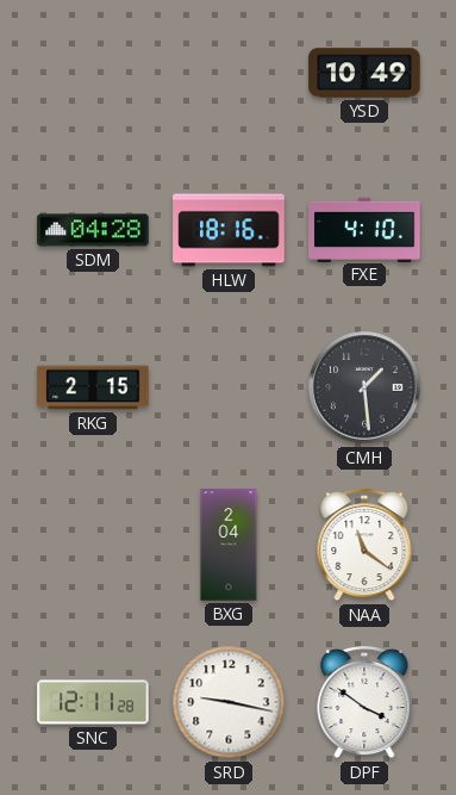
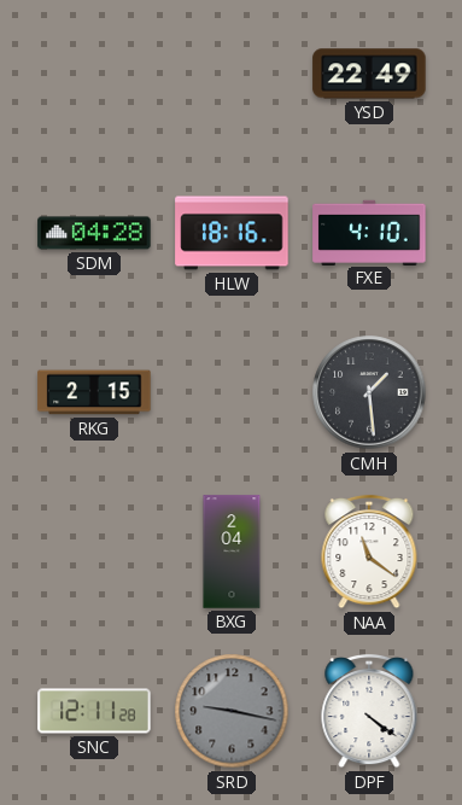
YSD: 10:49 -> 22:49
SRD dial: white -> grey
DPF: 3:51 -> 4:21
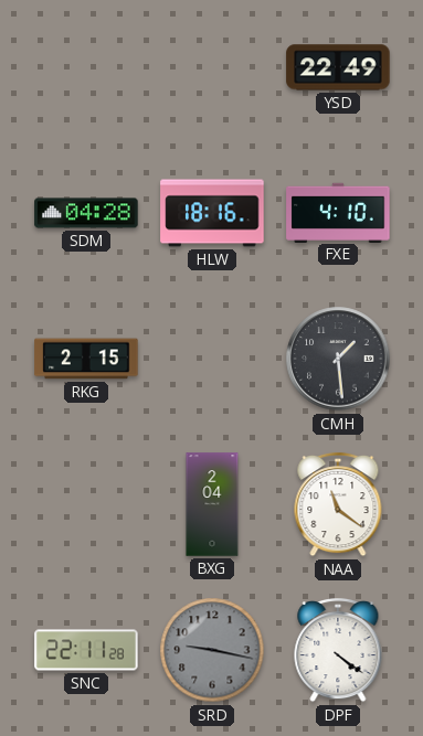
SNC: 12:11 -> 22:11
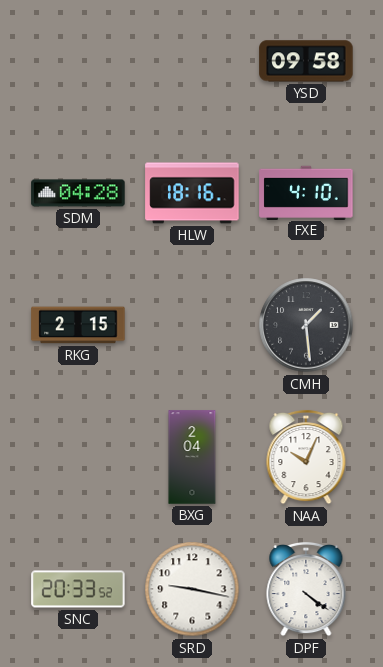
YSD: 22:49 -> 09:58
NAA: 11:21 -> 10:04
SNC: 22:11 -> 20:33
SRD dial: grey -> white
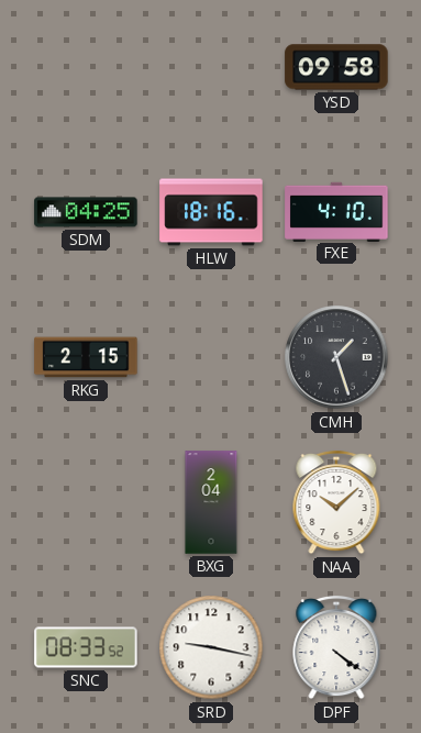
SDM: 04:28 -> 04:25
CMH: 1:29 -> 1:27
NAA: 10:04 -> 10:08
SNC: 20:33 -> 08:33
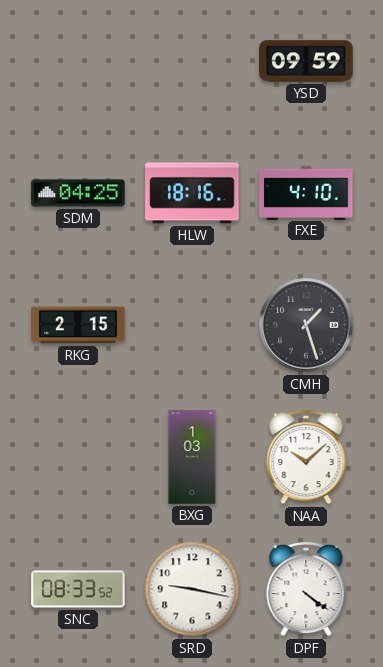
YSD: 09:58 -> 09:59
BXG: 2:04 -> 1:03
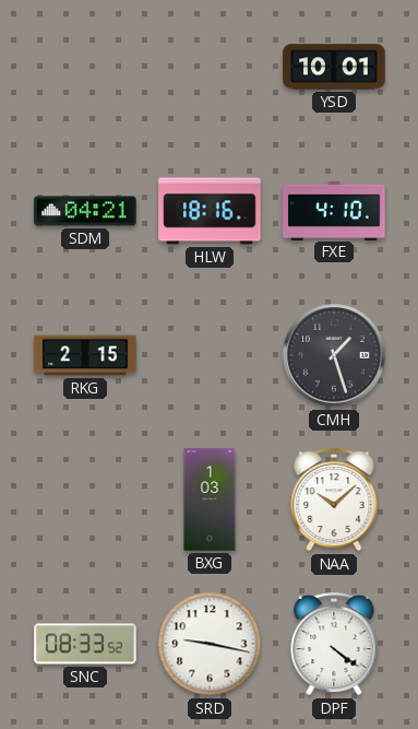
YSD: 09:59 -> 10:01
SDM: 04:25 -> 04:21
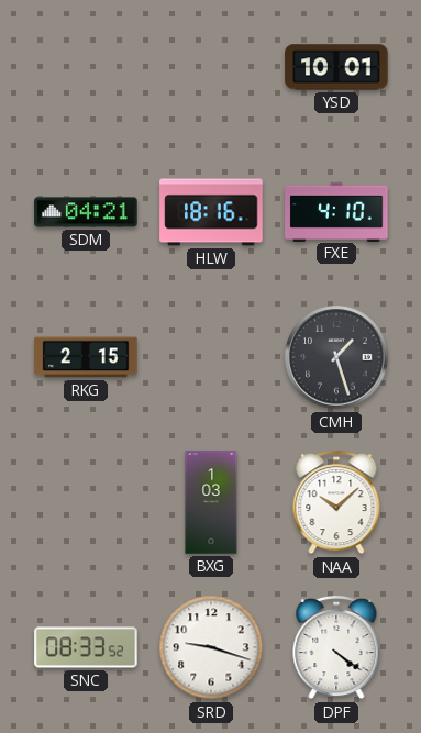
SRD: 9:17 -> 9:18
